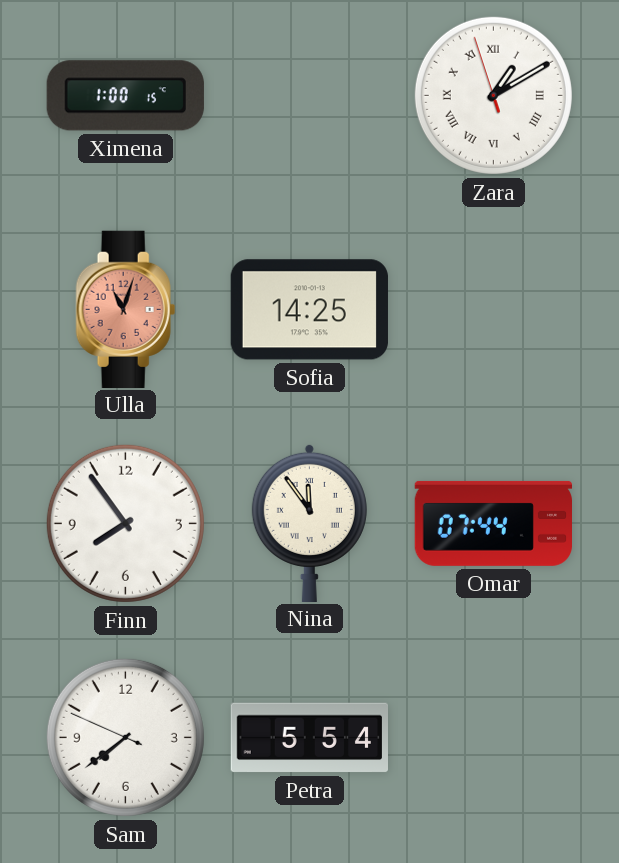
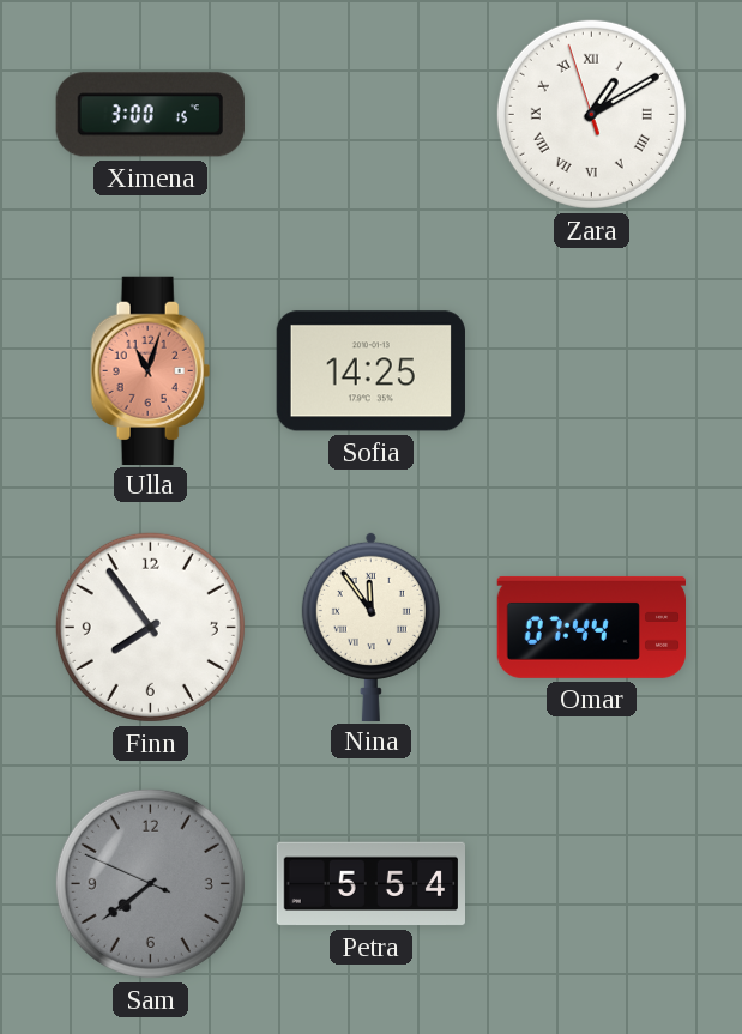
Ximena: 1:00 -> 3:00
Sam dial: white -> grey
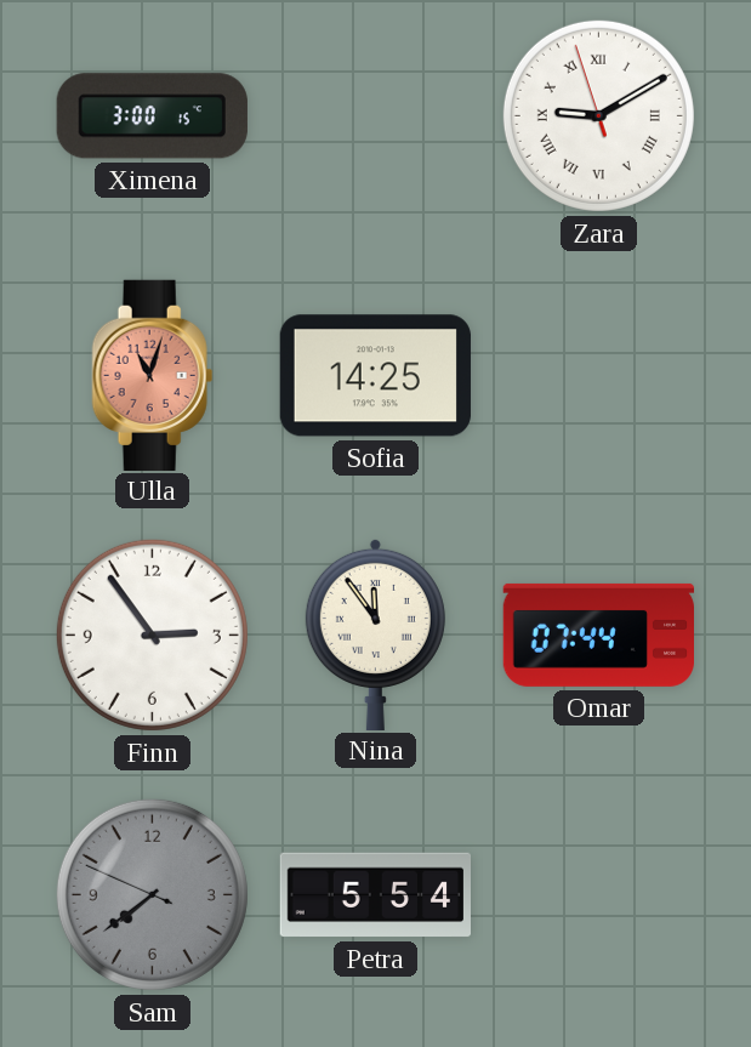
Zara: 1:09 -> 9:09
Finn: 7:54 -> 2:54
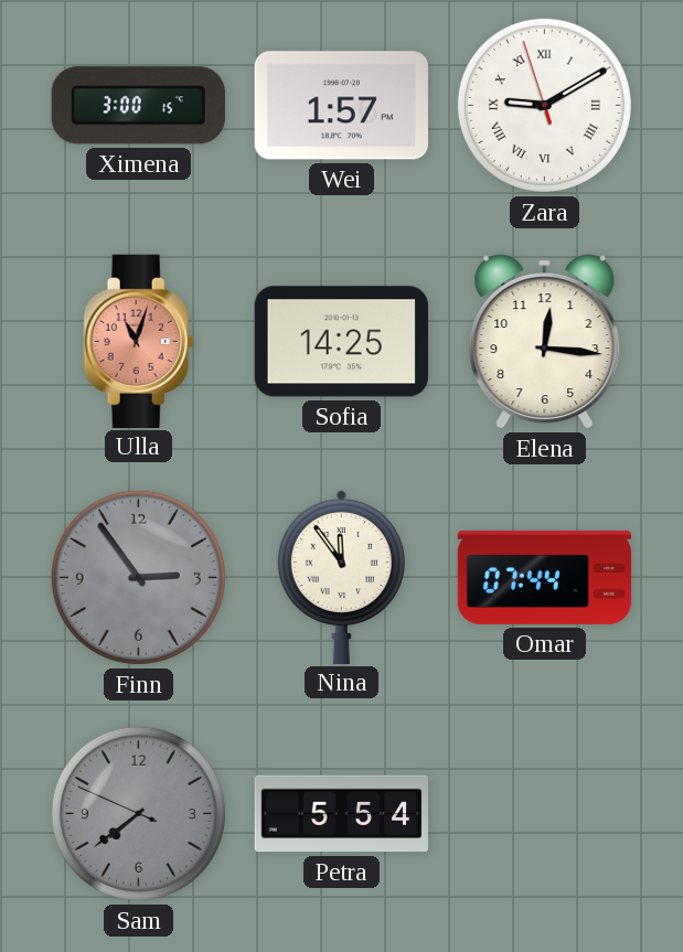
Wei: none -> 1:57
Elena: none -> 12:16
Finn dial: white -> grey
